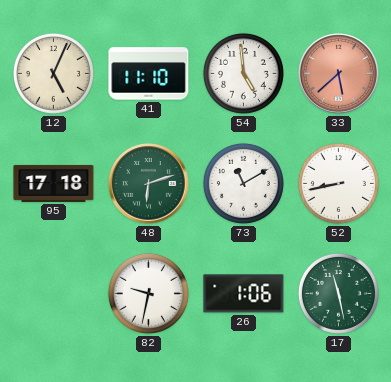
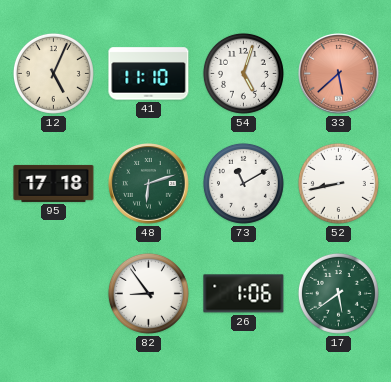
54: 4:59 -> 5:03
82: 9:32 -> 8:54
17: 11:28 -> 5:39
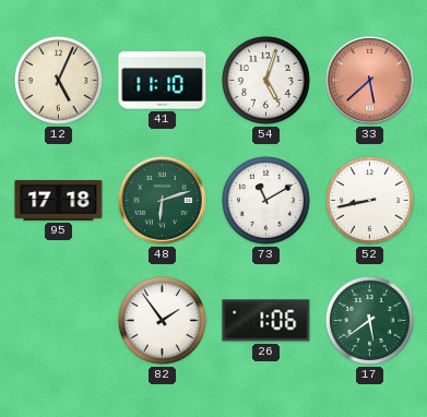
82: 8:54 -> 1:54
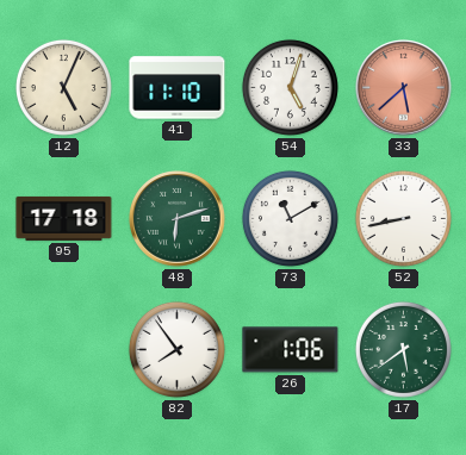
82: 1:54 -> 7:54
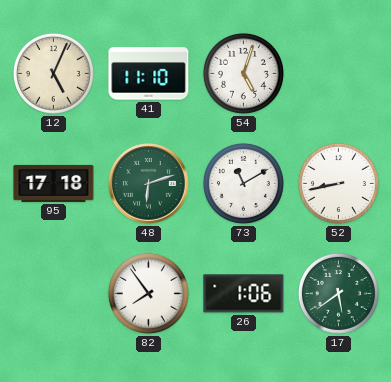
33: 5:38 -> none
